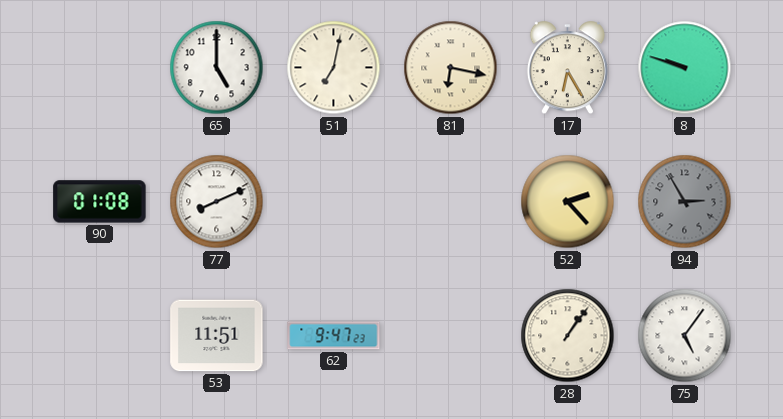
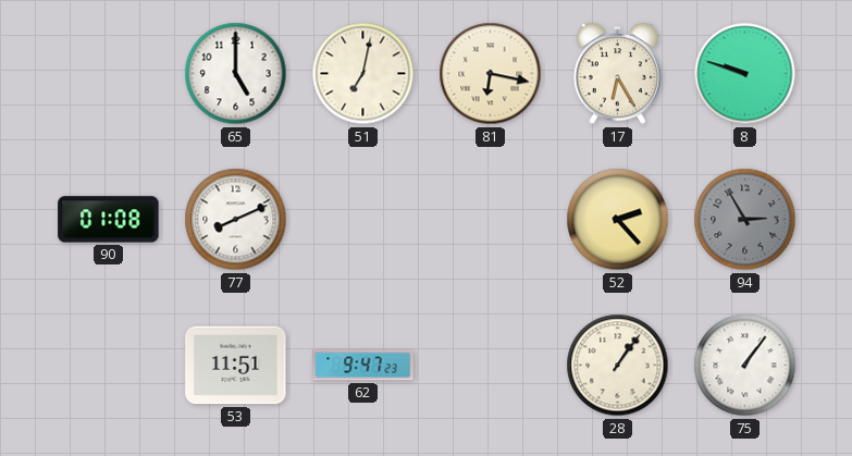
75: 5:06 -> 1:06
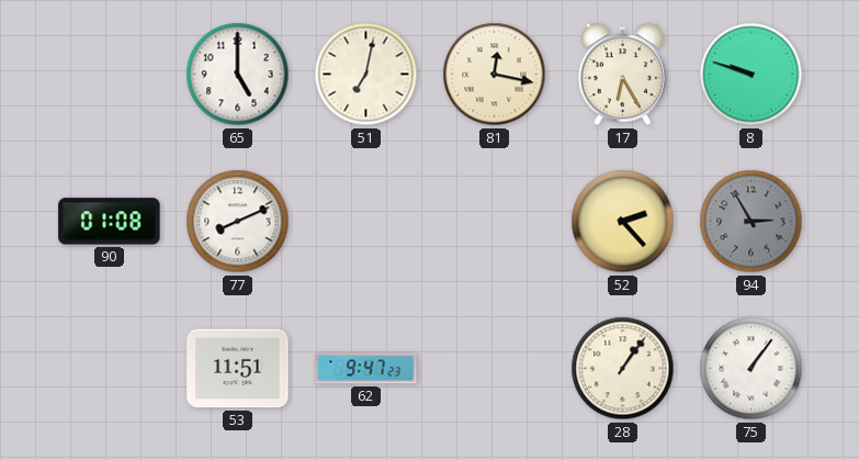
81: 6:17 -> 12:17
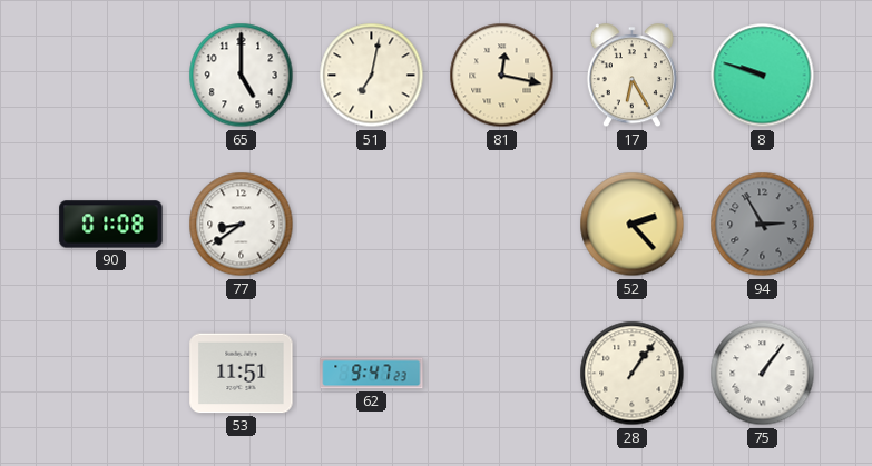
77: 8:11 -> 8:39
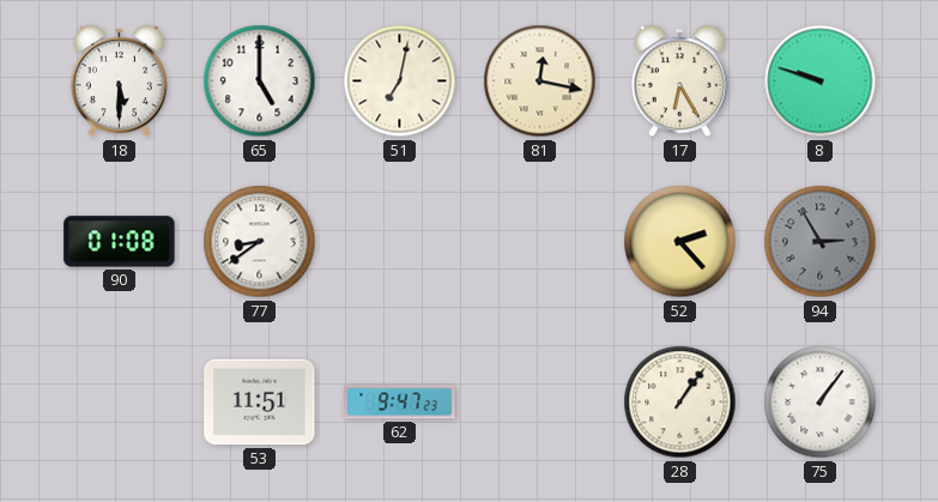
18: none -> 5:30
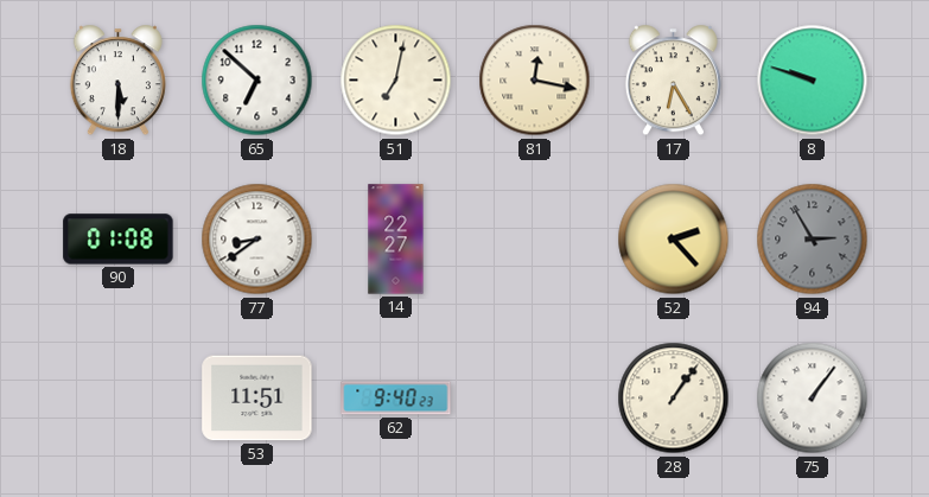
65: 5:00 -> 6:52
14: none -> 22:27
62: 9:47 -> 9:40
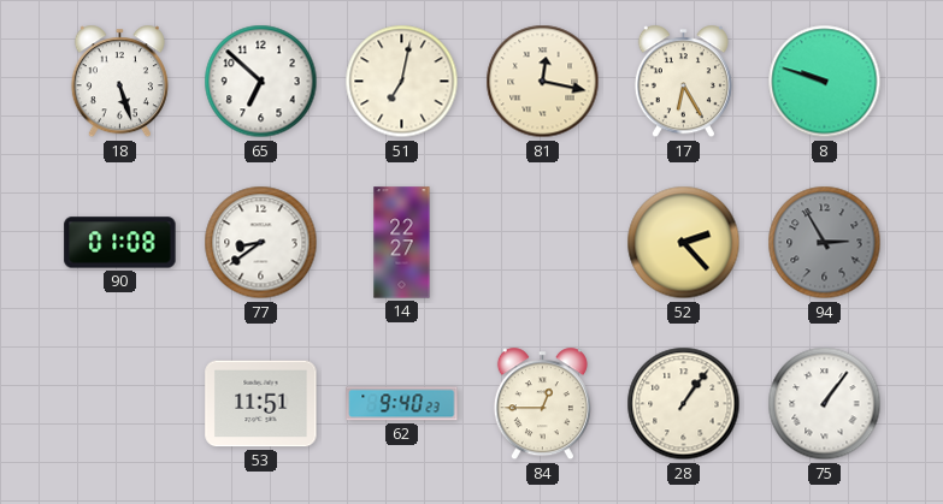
18: 5:30 -> 5:27
84: none -> 12:45
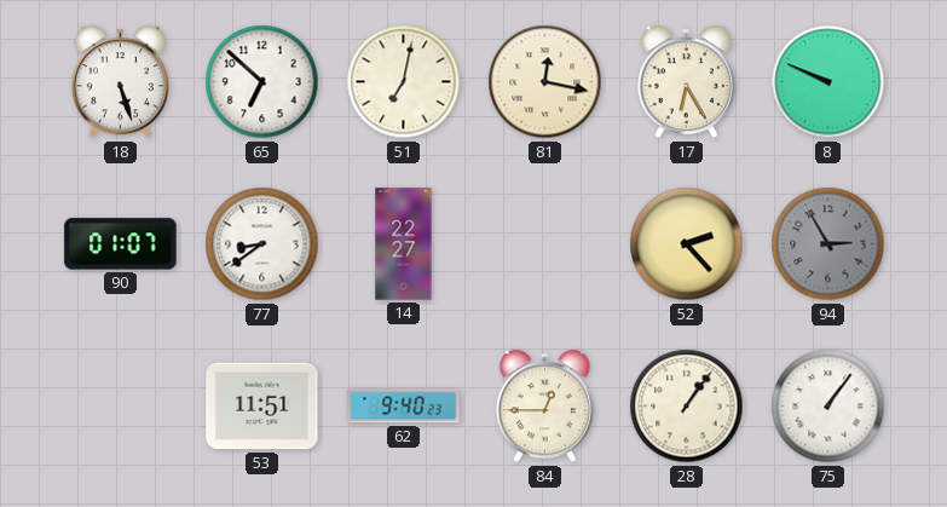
8: 9:48 -> 9:49
90: 01:08 -> 01:07
